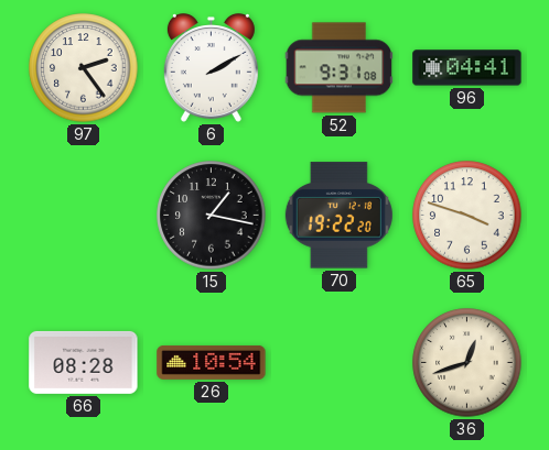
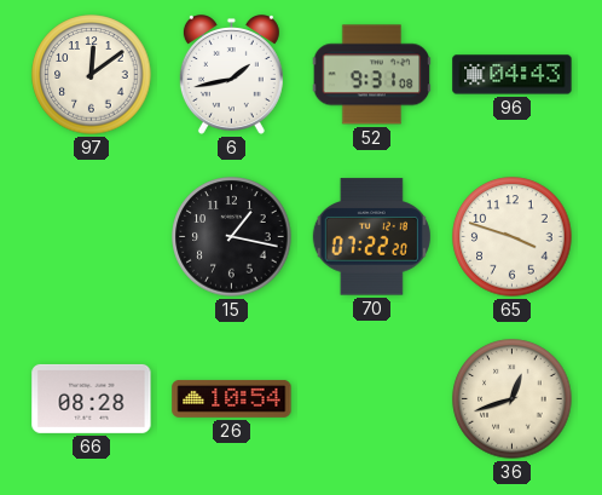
97: 2:24 -> 12:09
6: 2:10 -> 1:43
96: 04:41 -> 04:43
70: 19:22 -> 07:22
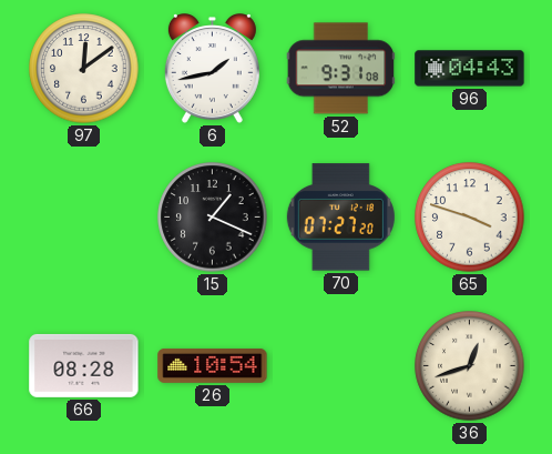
15: 1:17 -> 1:19
70: 07:22 -> 07:27
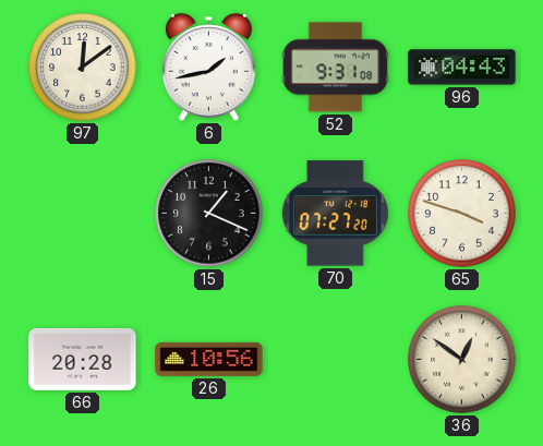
66: 08:28 -> 20:28
26: 10:54 -> 10:56
36: 12:42 -> 12:51
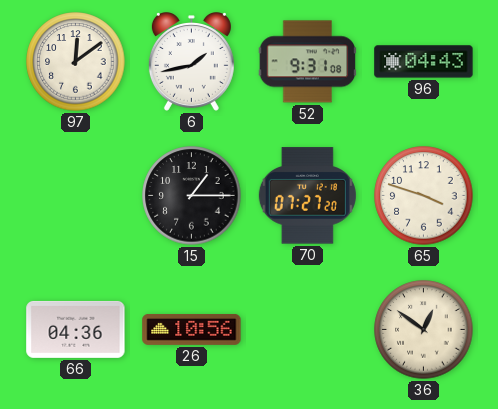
15: 1:19 -> 1:15
66: 20:28 -> 04:36
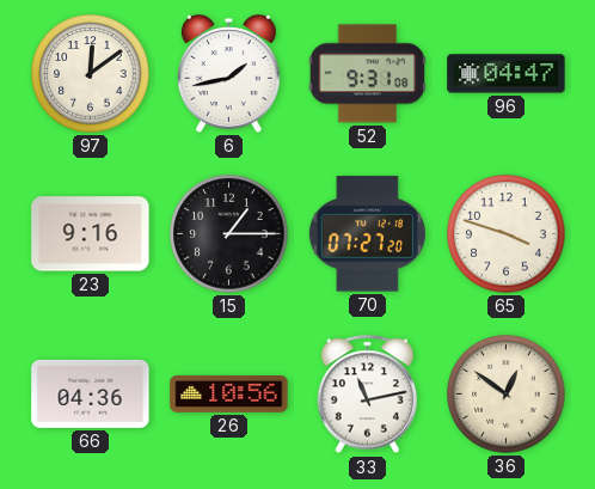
96: 04:43 -> 04:47
23: none -> 9:16
33: none -> 11:13
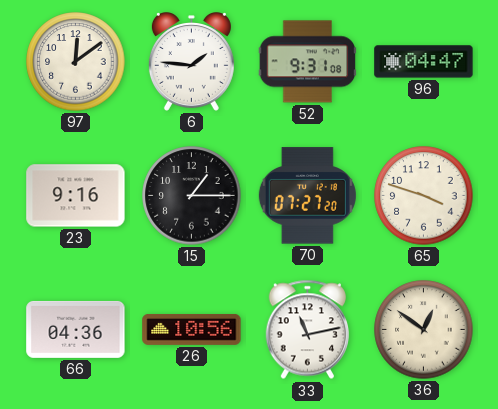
6: 1:43 -> 1:46
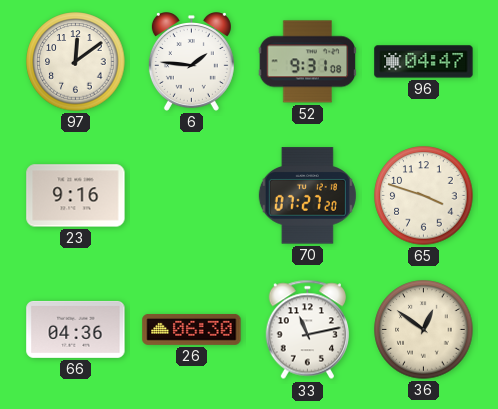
15: 1:15 -> none
26: 10:56 -> 06:30
